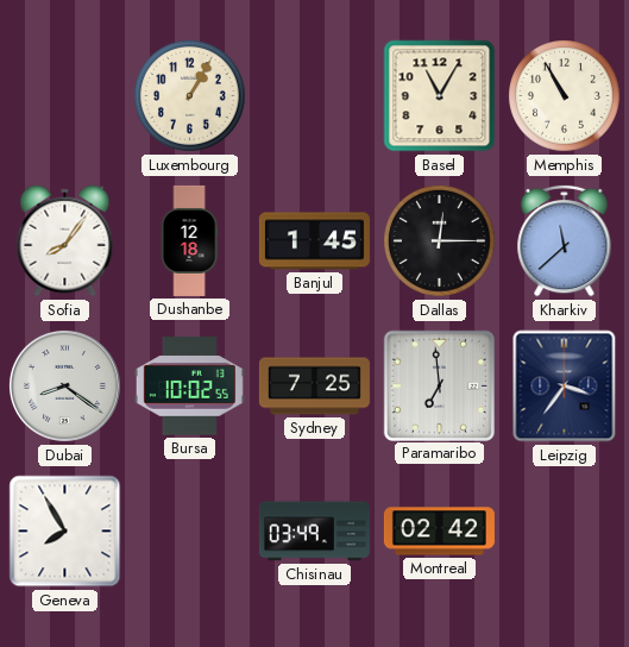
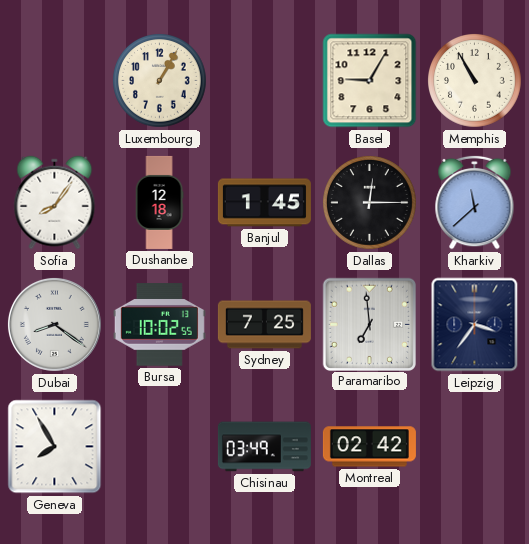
Basel: 11:05 -> 9:05
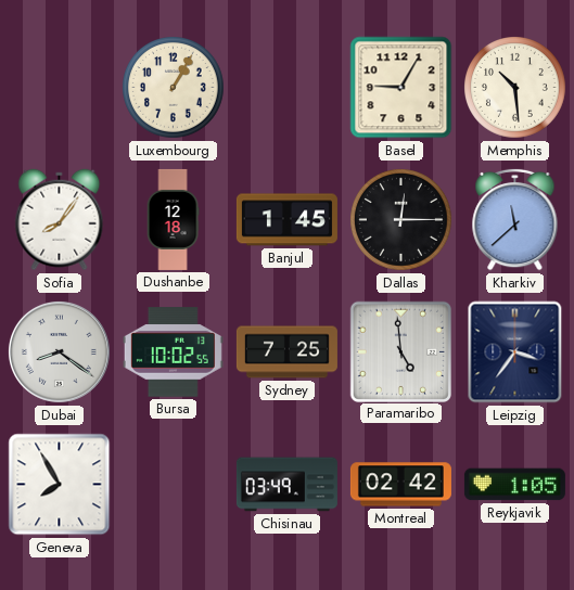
Memphis: 10:55 -> 10:29
Paramaribo: 6:59 -> 4:59
Reykjavik: none -> 1:05
